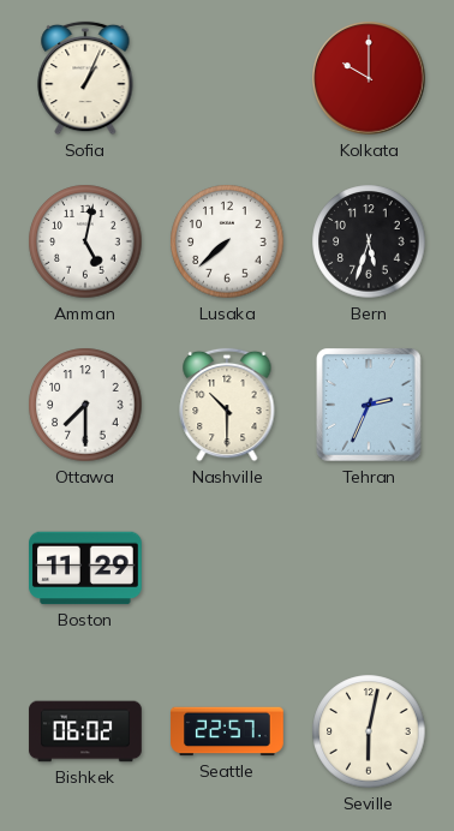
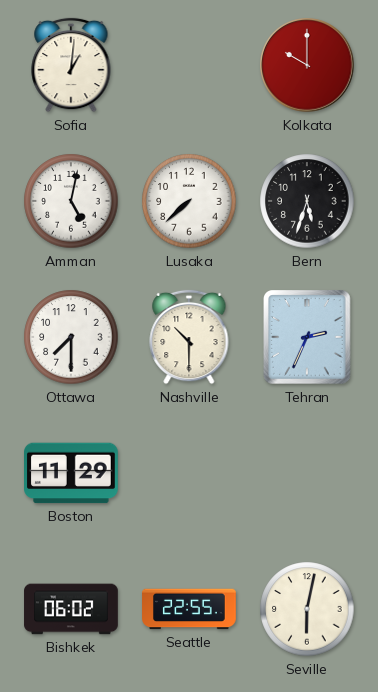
Sofia: 1:04 -> 1:01
Seattle: 22:57 -> 22:55
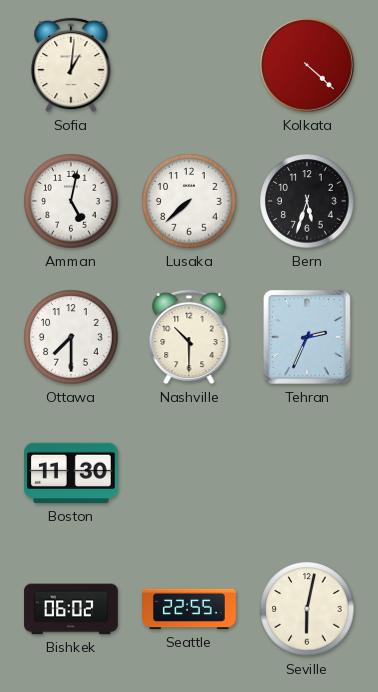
Kolkata: 10:00 -> 4:22
Boston: 11:29 -> 11:30
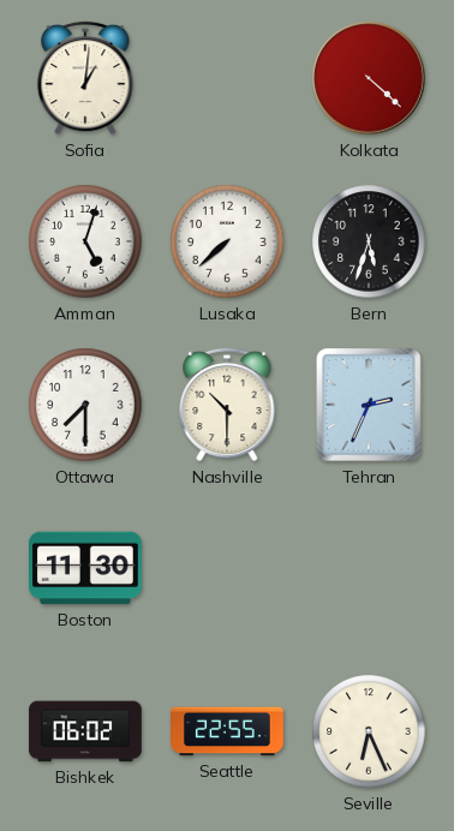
Amman: 5:02 -> 5:03
Seville: 6:02 -> 6:26
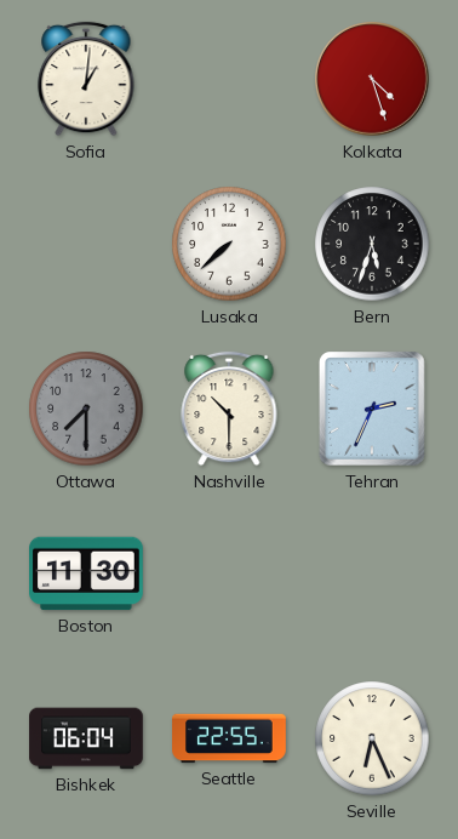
Kolkata: 4:22 -> 4:27
Amman: 5:03 -> none
Ottawa dial: white -> grey
Bishkek: 06:02 -> 06:04
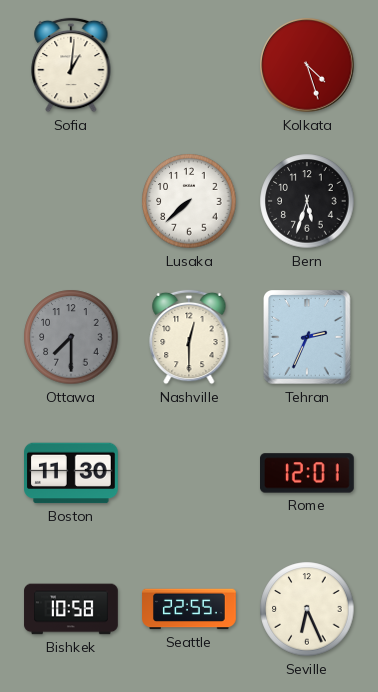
Nashville: 10:30 -> 12:30
Rome: none -> 12:01
Bishkek: 06:04 -> 10:58
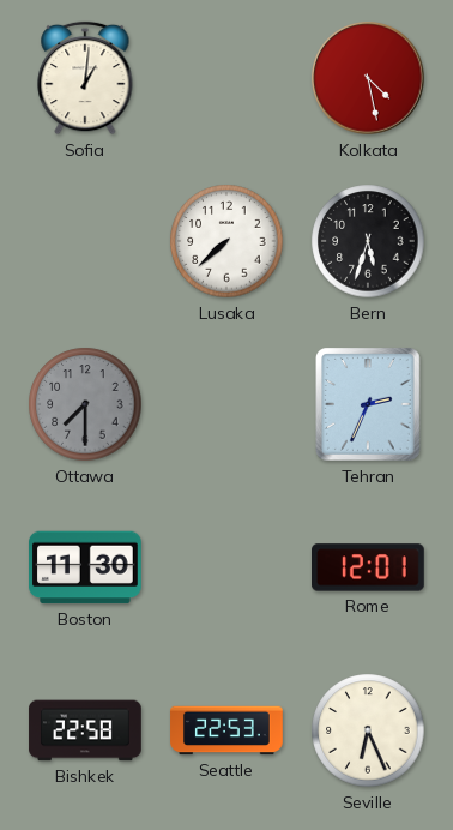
Kolkata: 4:27 -> 4:28
Nashville: 12:30 -> none
Bishkek: 10:58 -> 22:58
Seattle: 22:55 -> 22:53
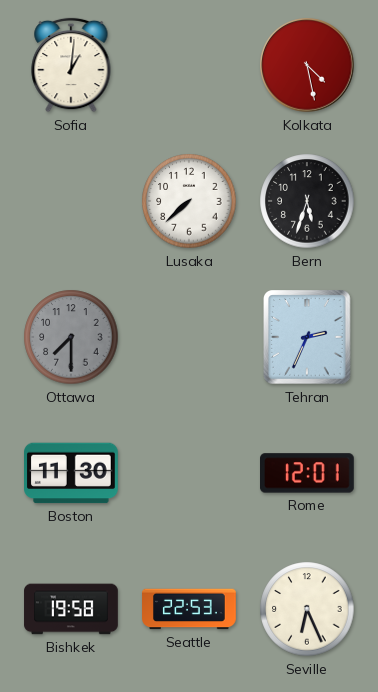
Bishkek: 22:58 -> 19:58
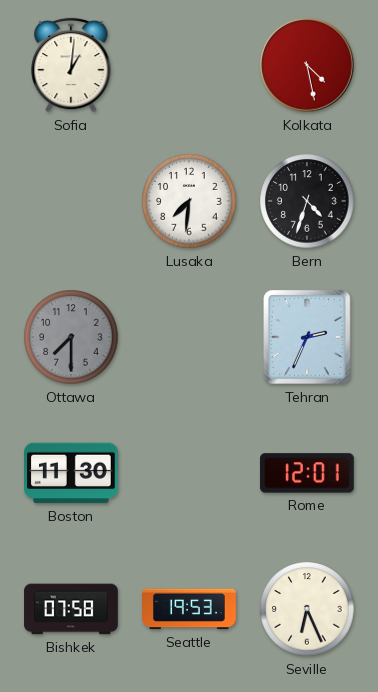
Lusaka: 7:38 -> 7:31
Bern: 5:33 -> 4:33
Bishkek: 19:58 -> 07:58
Seattle: 22:53 -> 19:53
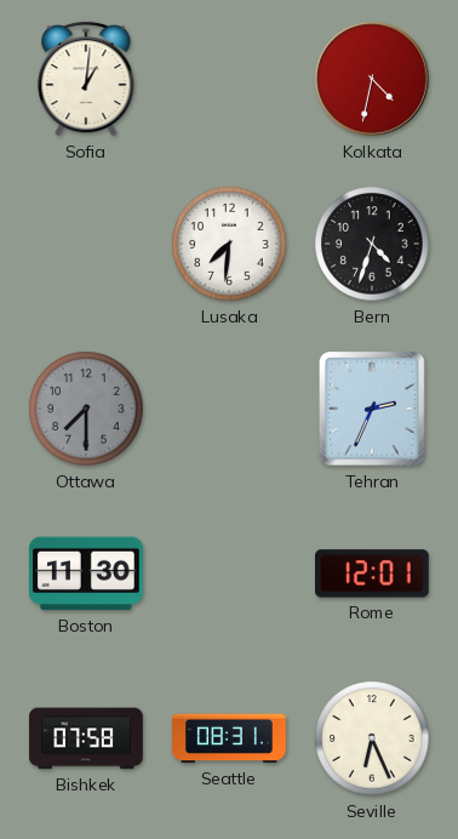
Kolkata: 4:28 -> 4:32
Seattle: 19:53 -> 08:31
